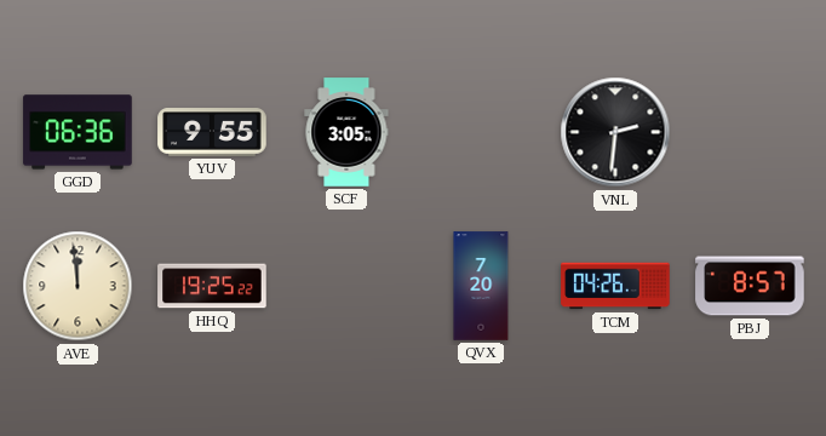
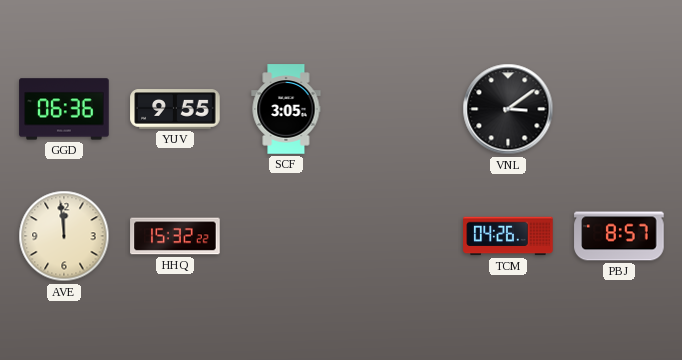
VNL: 2:31 -> 3:09
HHQ: 19:25 -> 15:32
QVX: 7:20 -> none
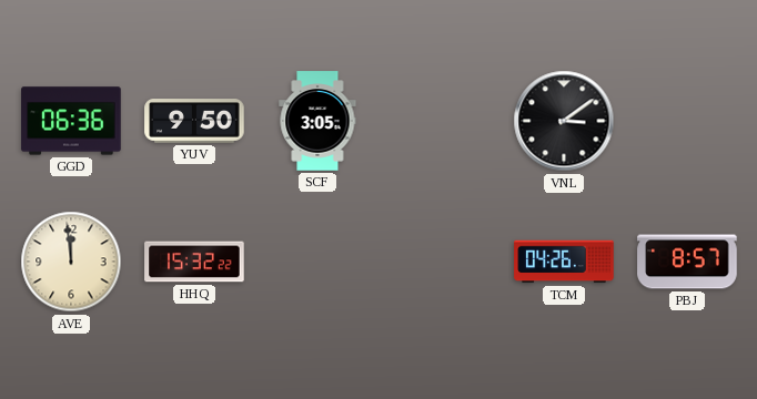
YUV: 9:55 -> 9:50
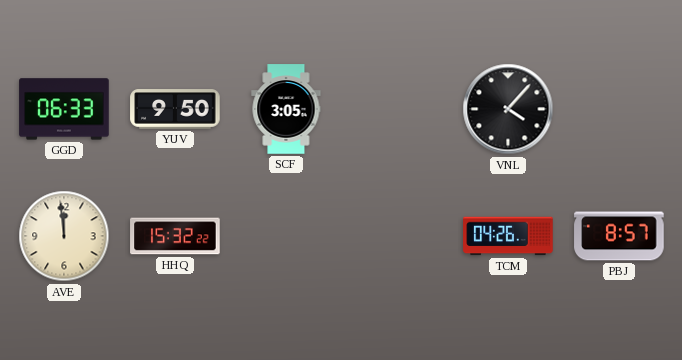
GGD: 06:36 -> 06:33
VNL: 3:09 -> 4:07
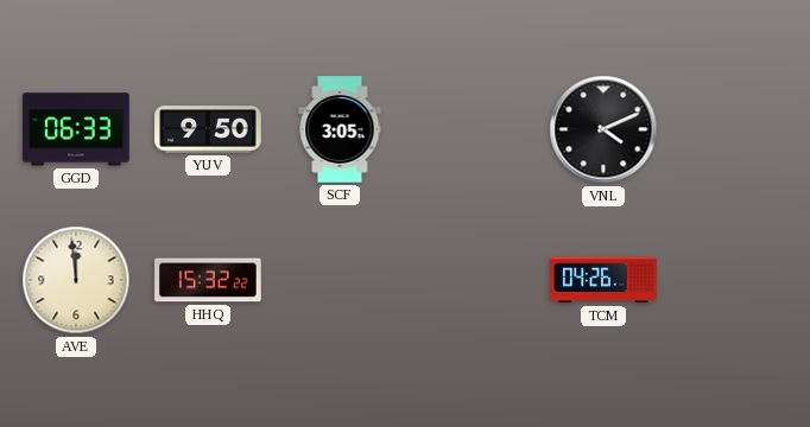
VNL: 4:07 -> 4:11
PBJ: 8:57 -> none
